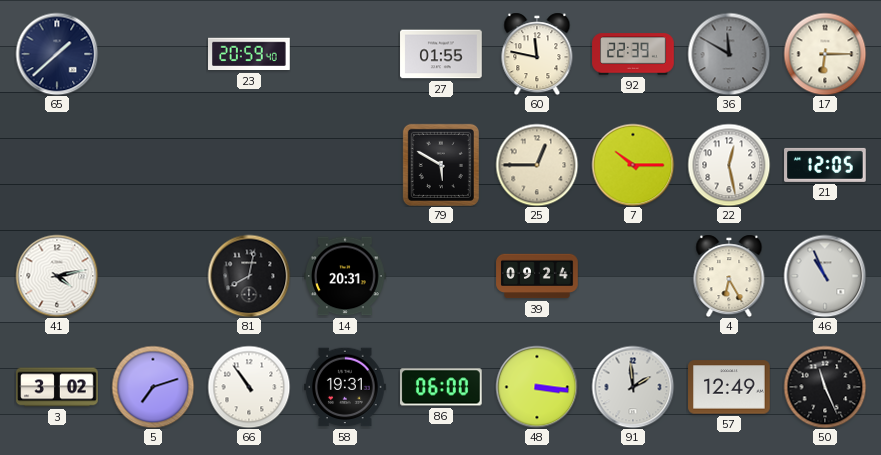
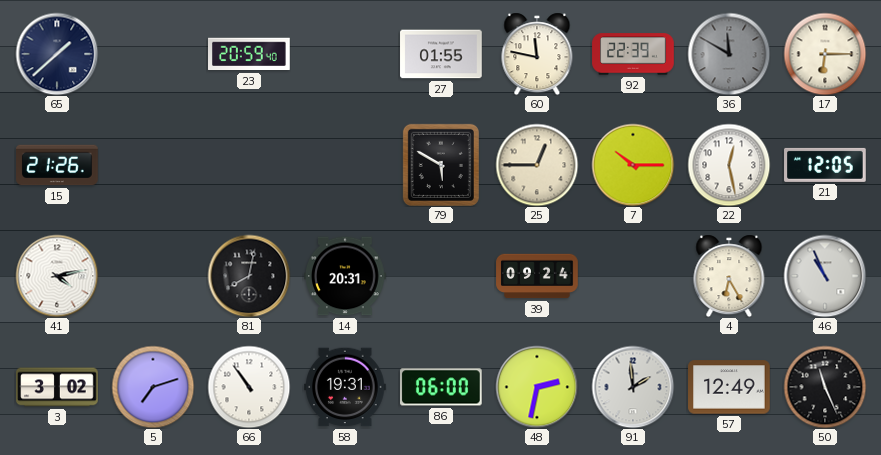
15: none -> 21:26
48: 3:16 -> 2:32
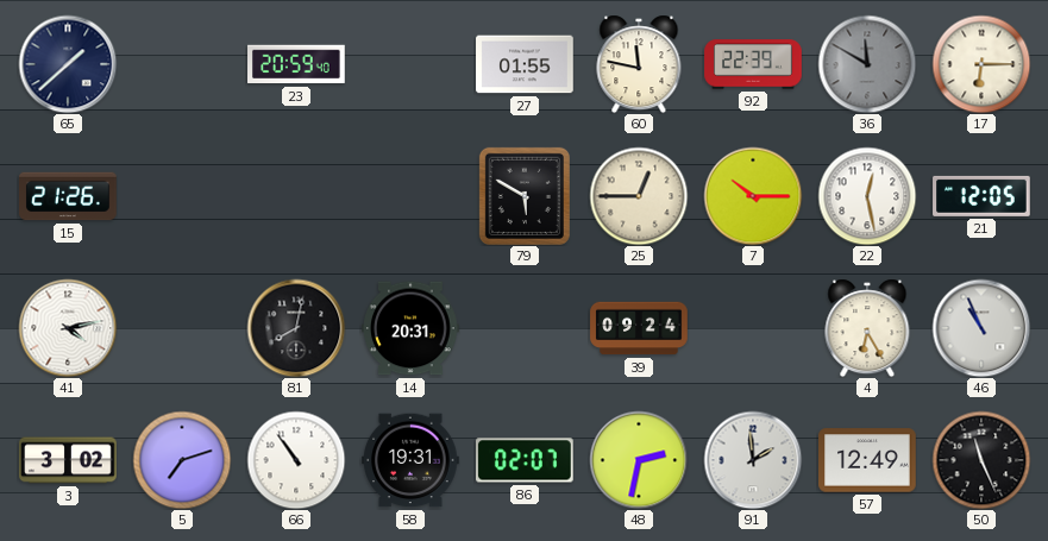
86: 06:00 -> 02:07
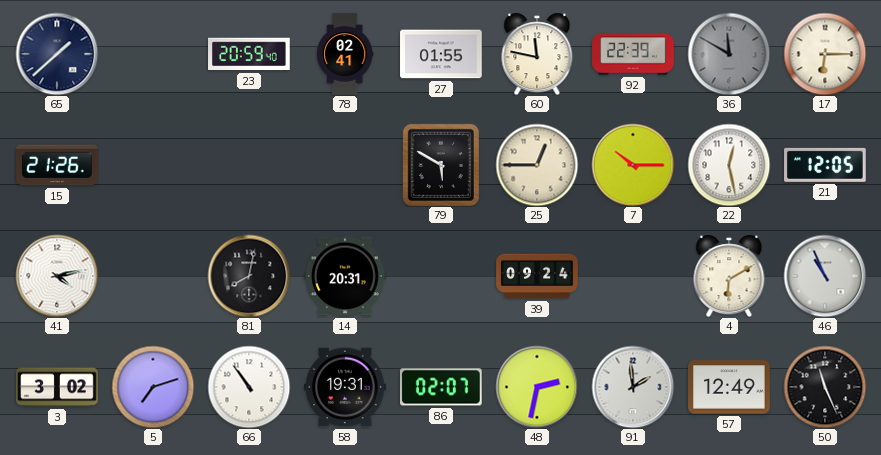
78: none -> 02:41
4: 6:25 -> 6:10
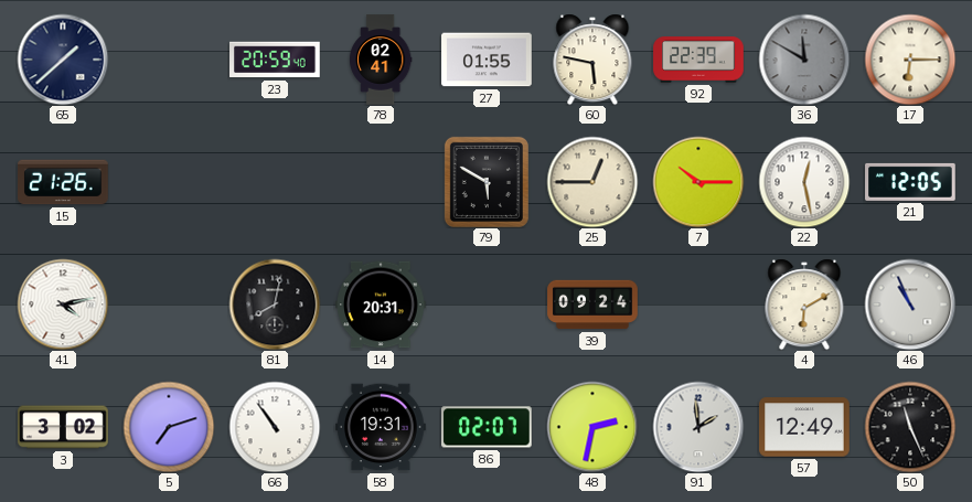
60: 11:47 -> 5:47
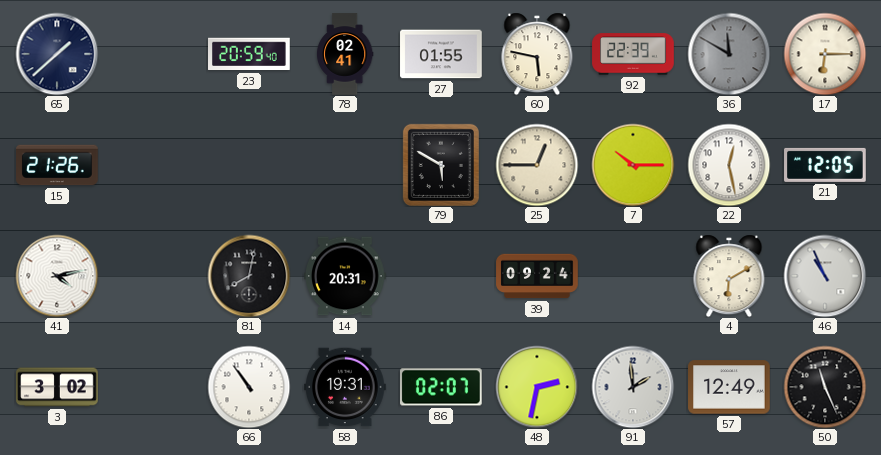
5: 7:12 -> none
